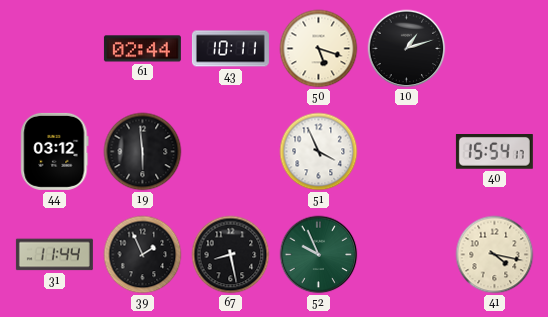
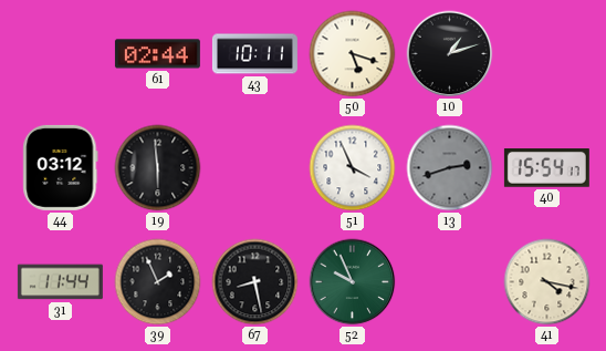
13: none -> 2:42
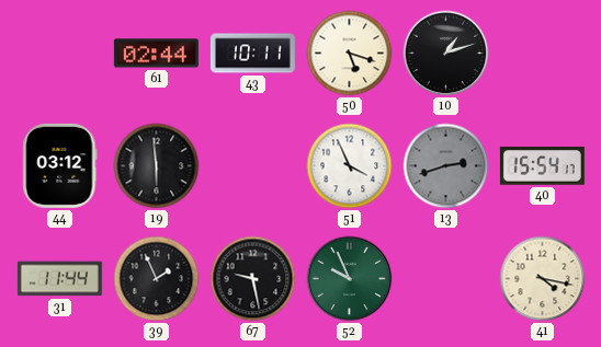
67: 8:28 -> 9:28
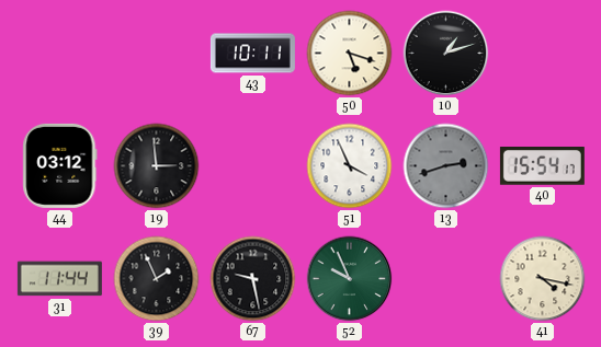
61: 02:44 -> none
19: 5:59 -> 2:59
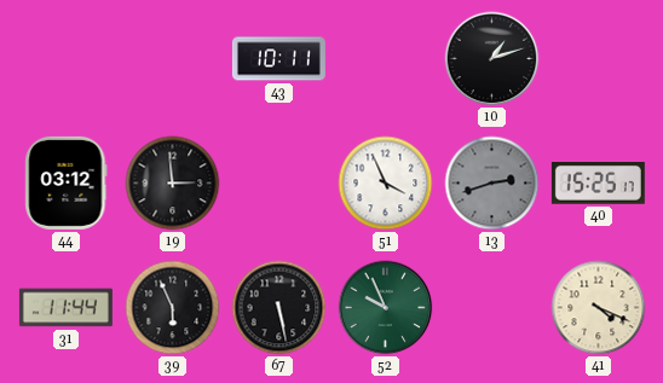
50: 5:18 -> none
40: 15:54 -> 15:25
39: 1:56 -> 5:56
67: 9:28 -> 5:28
41: 4:17 -> 4:19
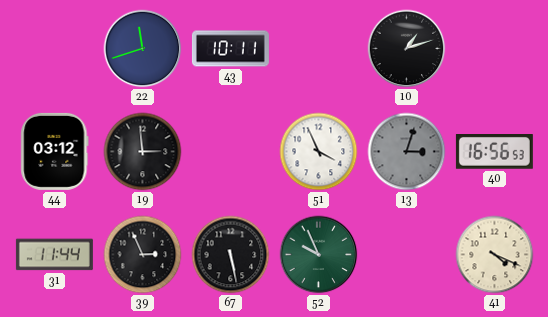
22: none -> 11:42
13: 2:42 -> 3:03
40: 15:25 -> 16:56
39: 5:56 -> 2:56
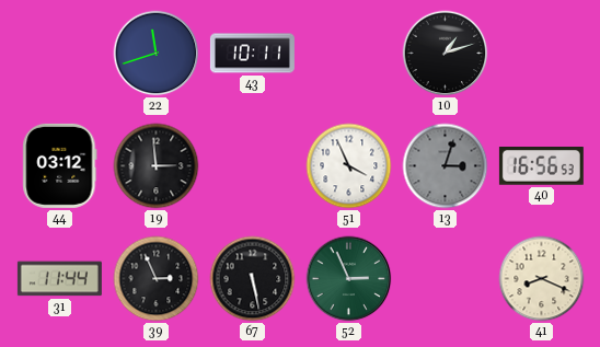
52: 9:56 -> 2:56
41: 4:19 -> 8:19
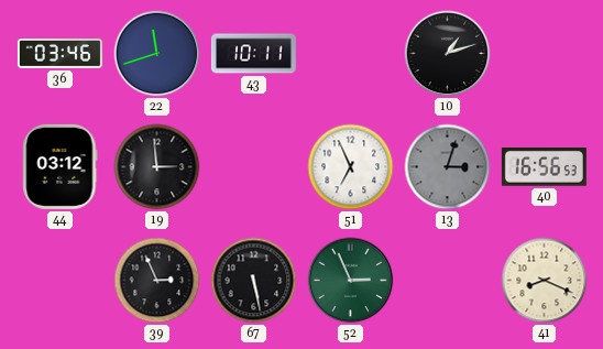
36: none -> 03:46
51: 3:56 -> 6:56
31: 11:44 -> none
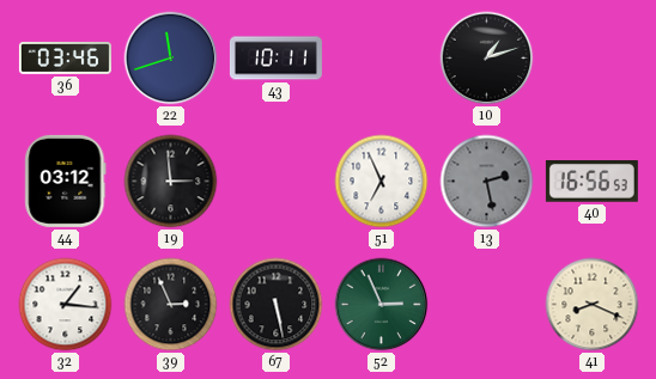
13: 3:03 -> 2:28
32: none -> 1:16
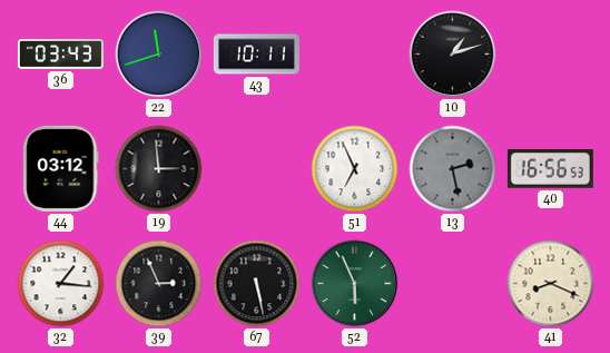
36: 03:46 -> 03:43
52: 2:56 -> 5:56
